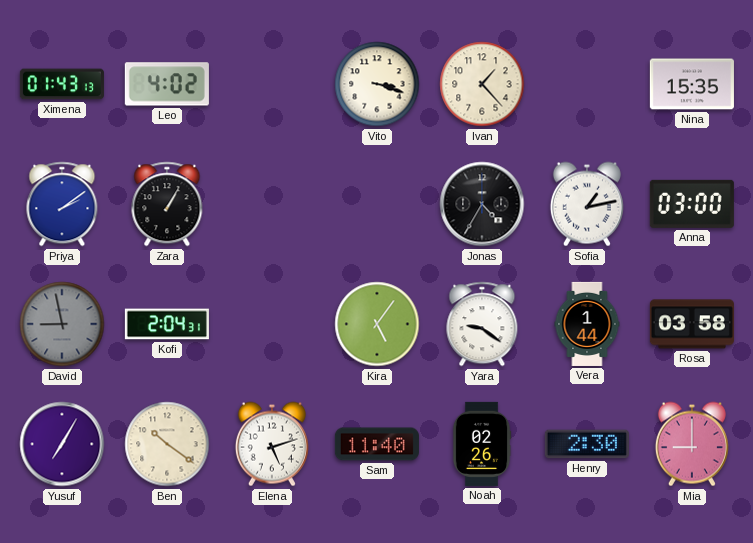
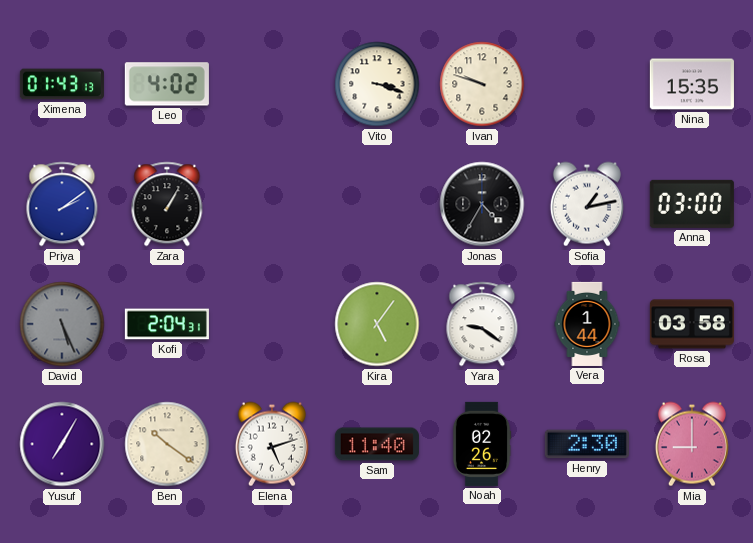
Ivan: 1:23 -> 9:48
David: 8:58 -> 5:26
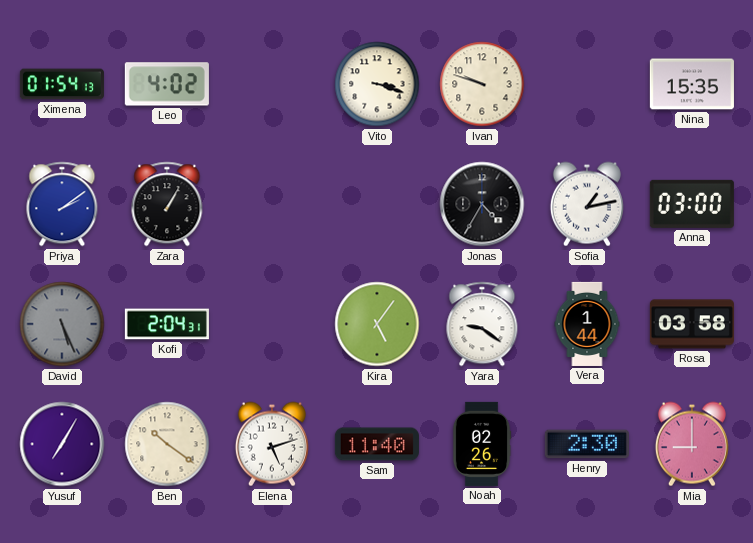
Ximena: 01:43 -> 01:54
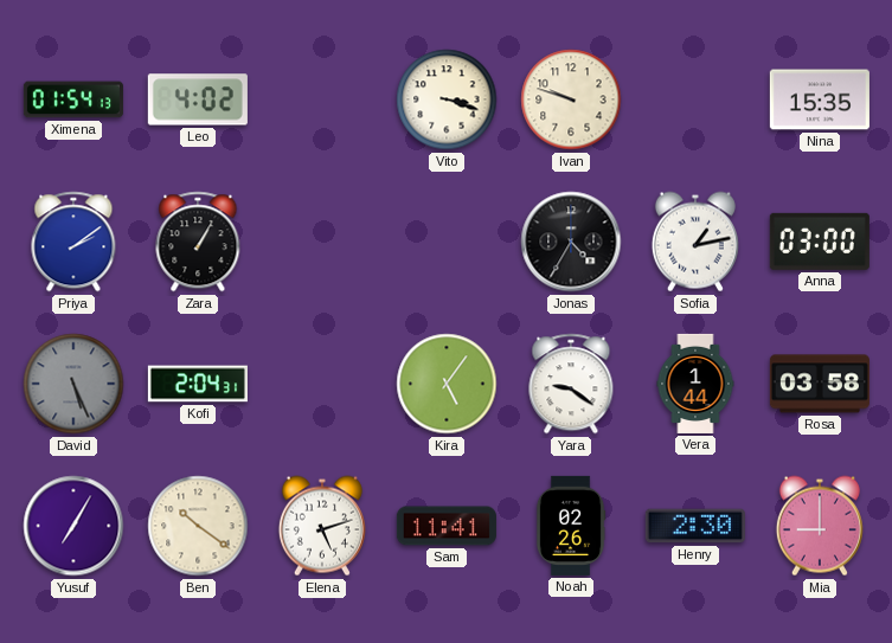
Sam: 11:40 -> 11:41
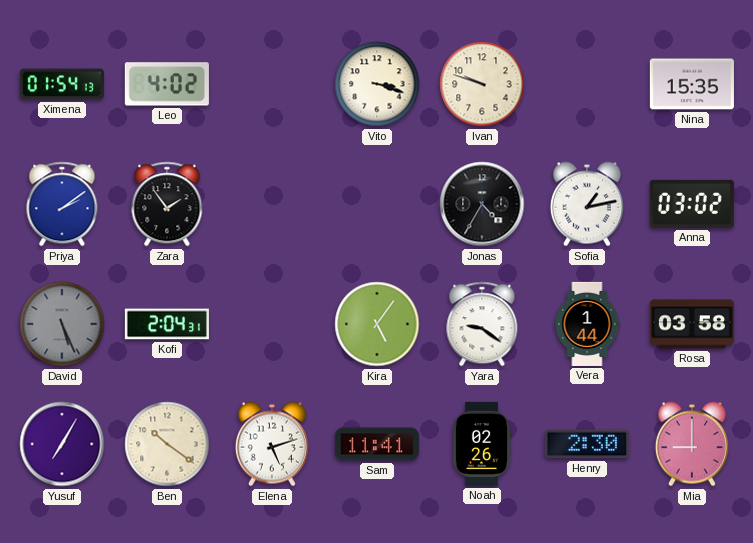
Zara: 1:05 -> 1:54
Anna: 03:00 -> 03:02
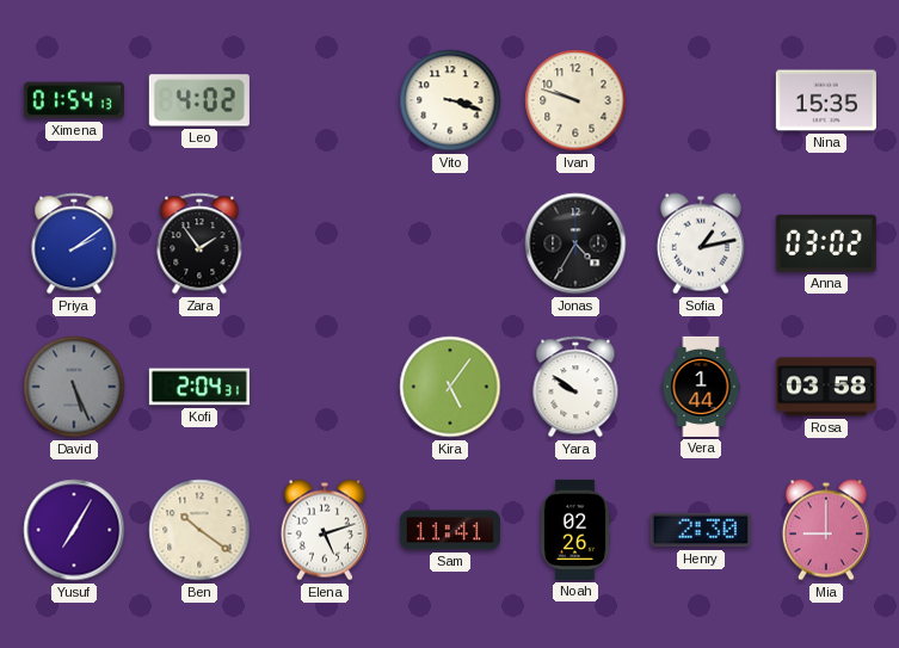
Yara: 9:21 -> 9:51
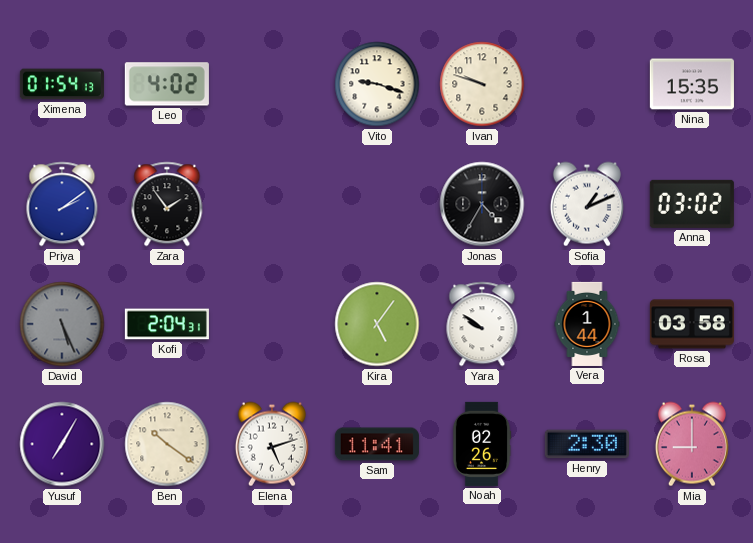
Vito: 3:18 -> 9:18
Sofia: 1:13 -> 1:11
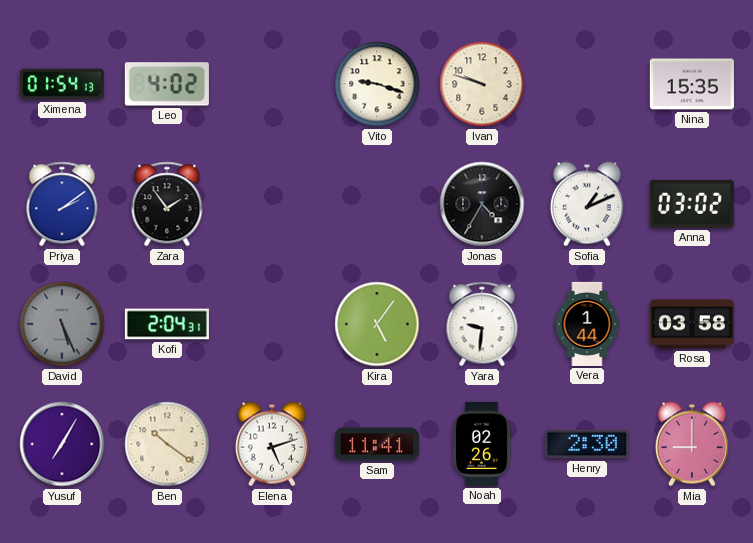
Yara: 9:51 -> 9:31
